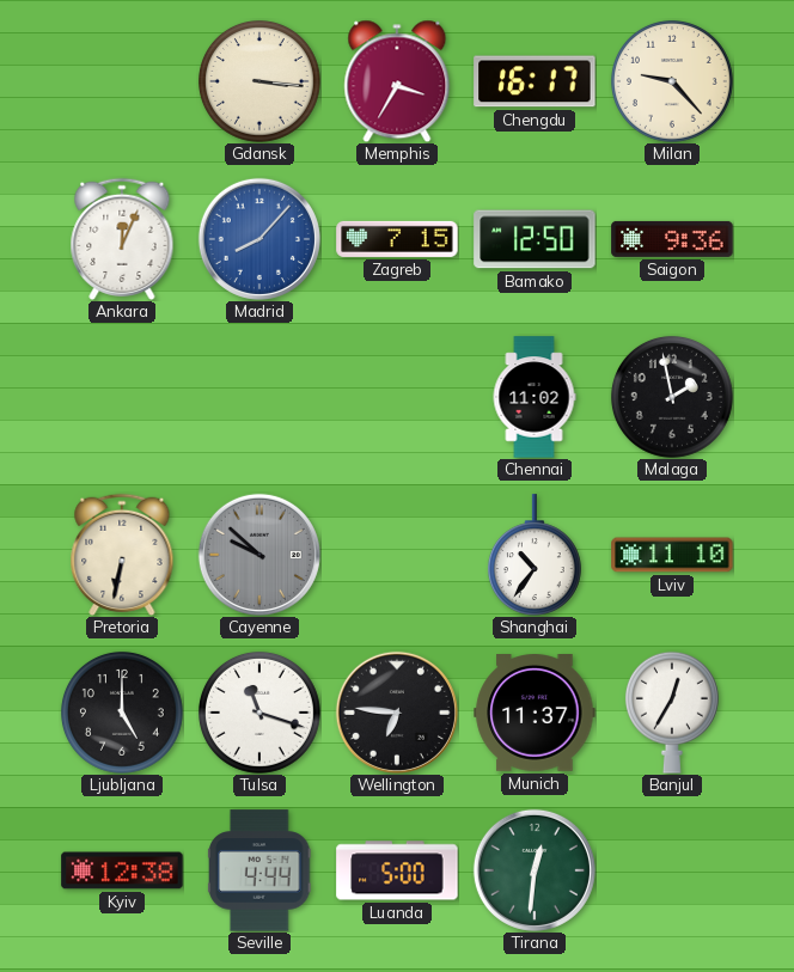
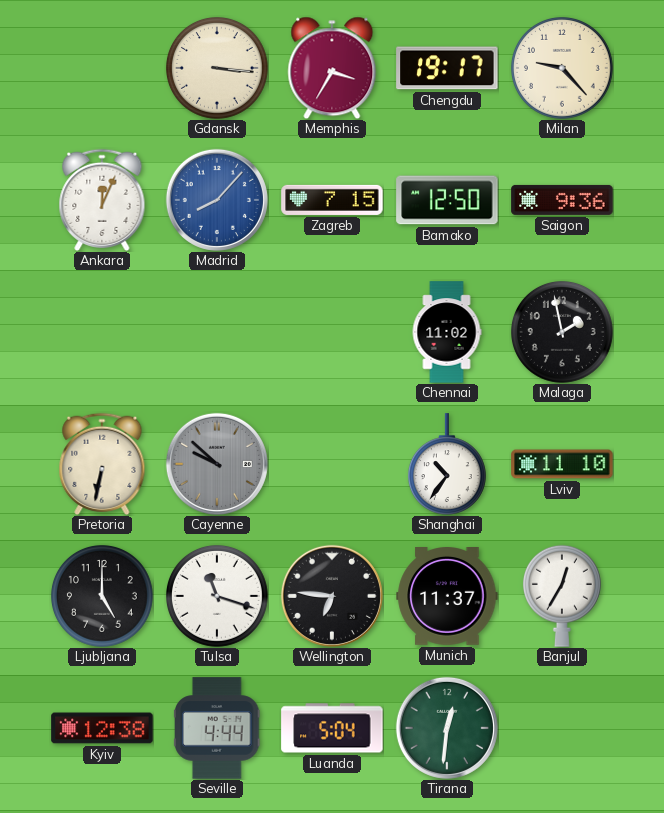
Chengdu: 16:17 -> 19:17
Luanda: 5:00 -> 5:04
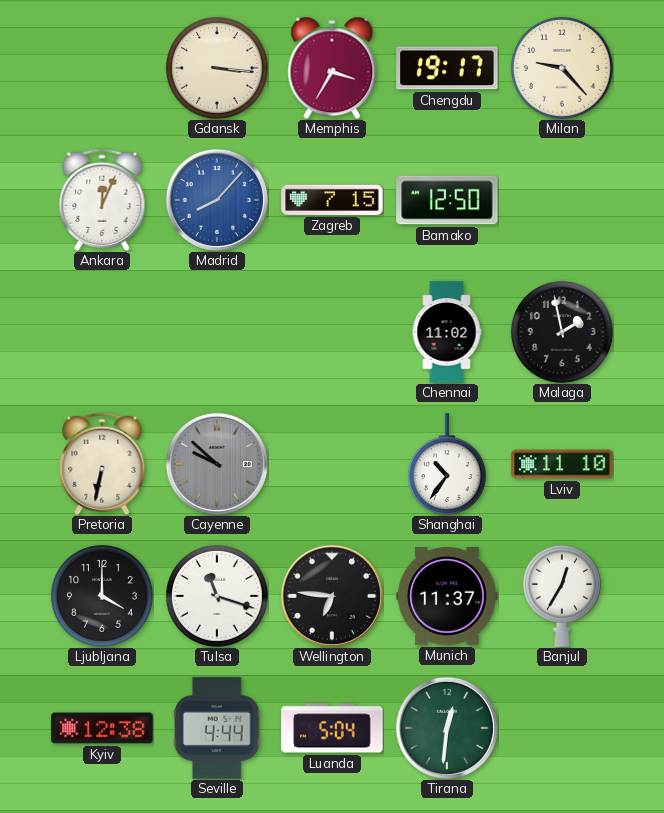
Saigon: 9:36 -> none
Ljubljana: 5:00 -> 4:00
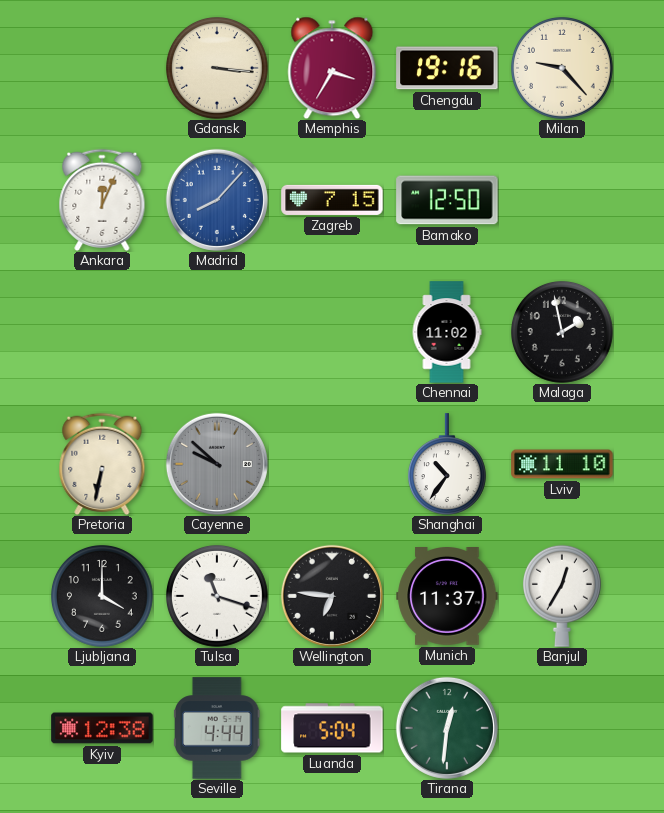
Chengdu: 19:17 -> 19:16
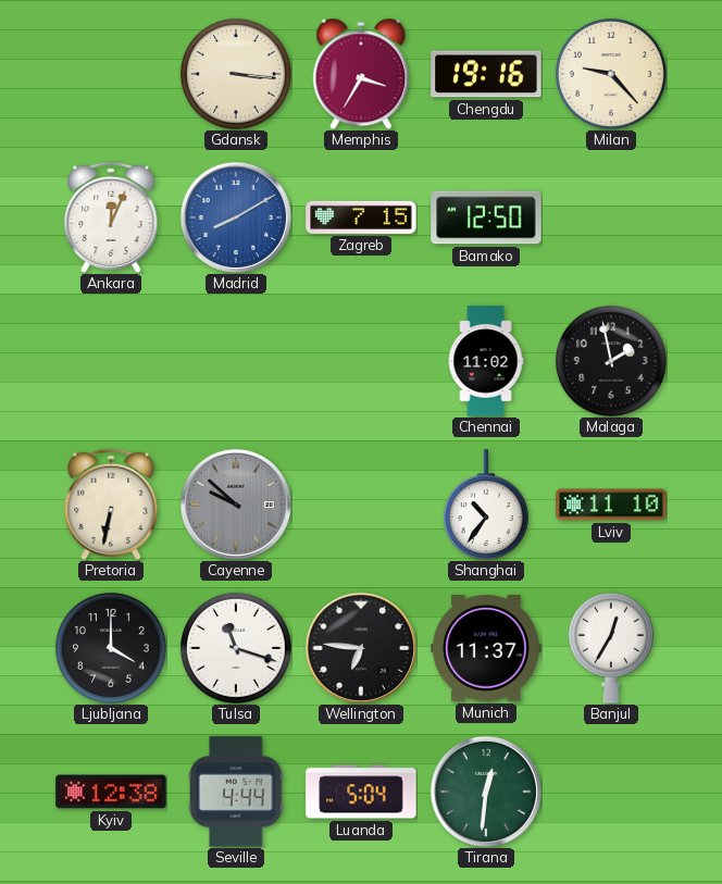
Madrid: 8:07 -> 8:10
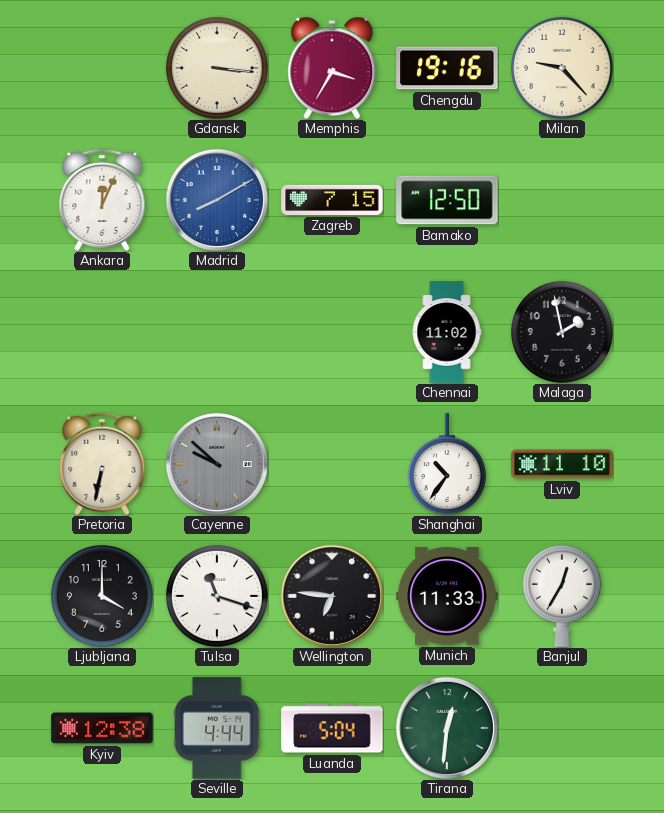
Munich: 11:37 -> 11:33
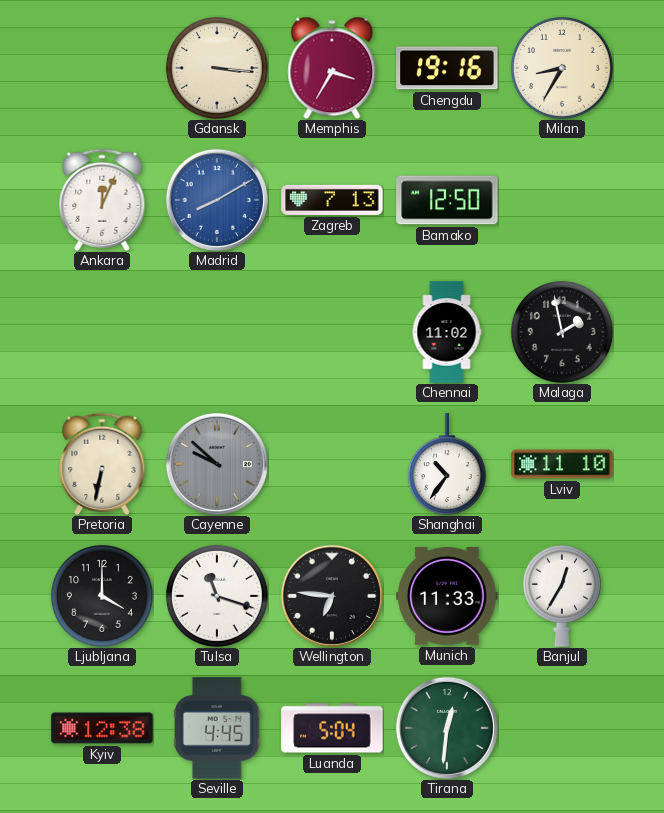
Milan: 9:23 -> 8:35
Zagreb: 7:15 -> 7:13
Seville: 4:44 -> 4:45
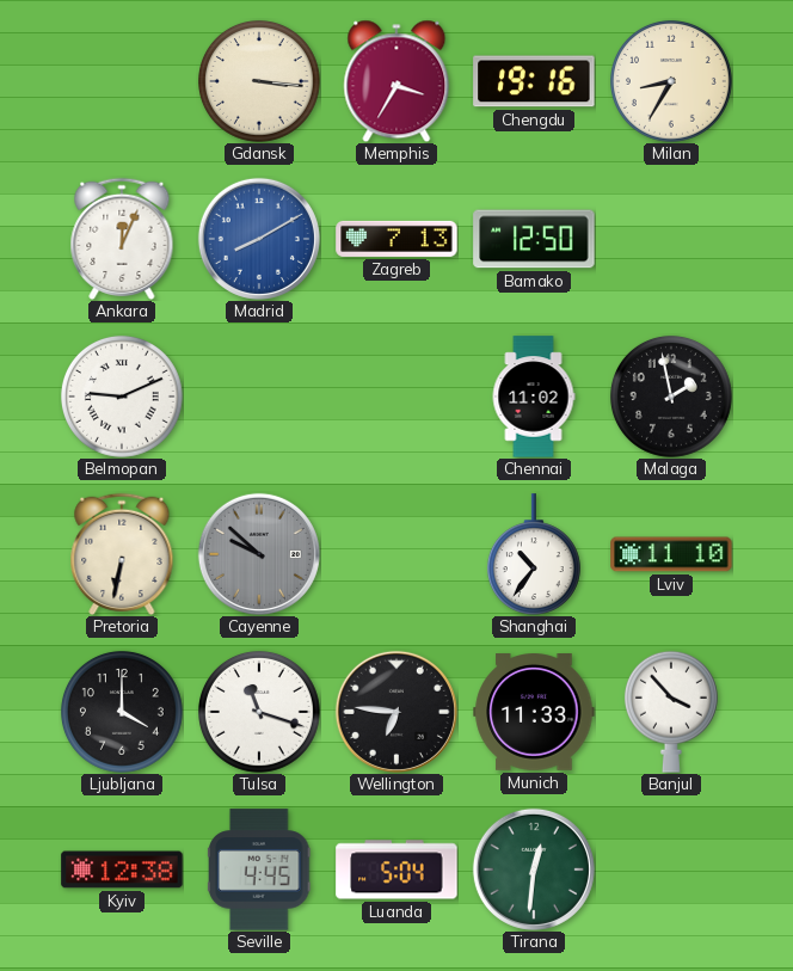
Belmopan: none -> 9:11
Banjul: 12:35 -> 3:53
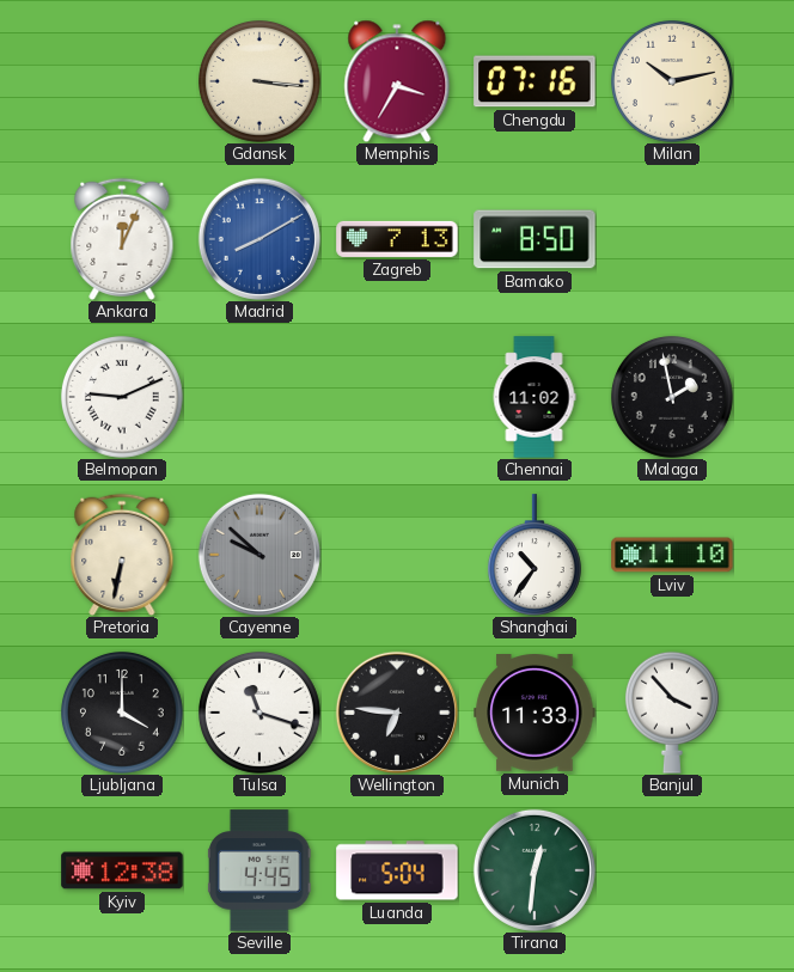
Chengdu: 19:16 -> 07:16
Milan: 8:35 -> 10:13
Bamako: 12:50 -> 8:50
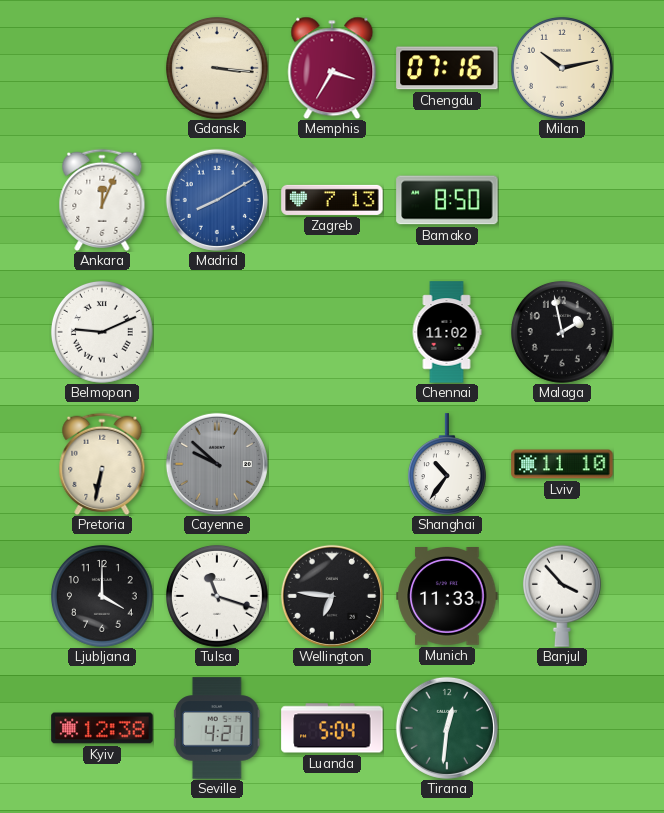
Seville: 4:45 -> 4:21
